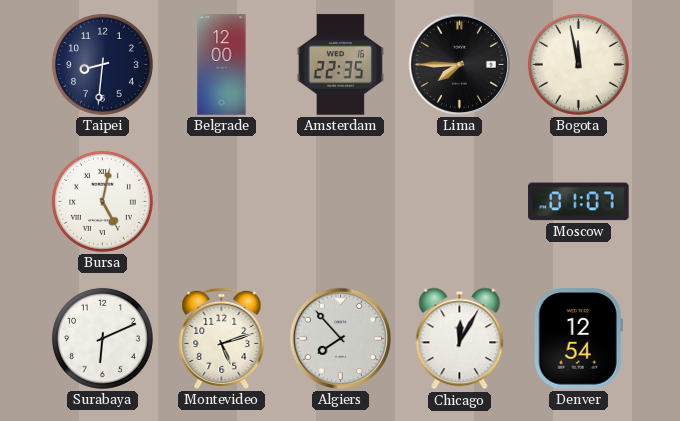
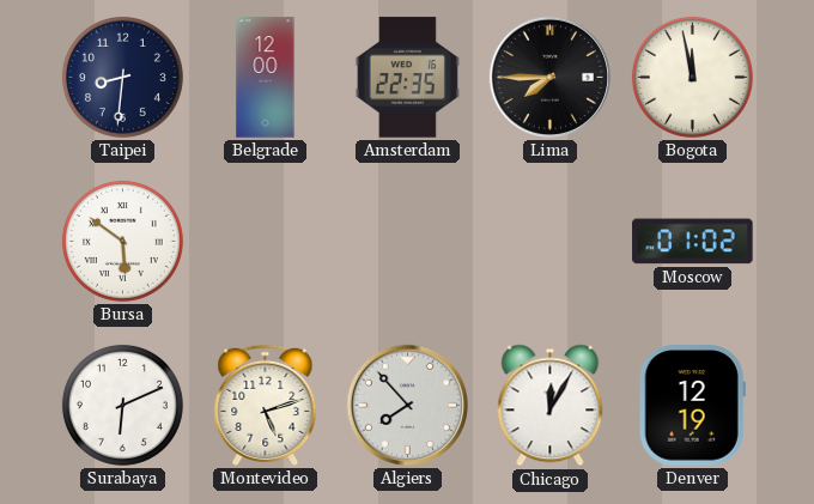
Bursa: 5:02 -> 5:51
Moscow: 01:07 -> 01:02
Denver: 12:54 -> 12:19
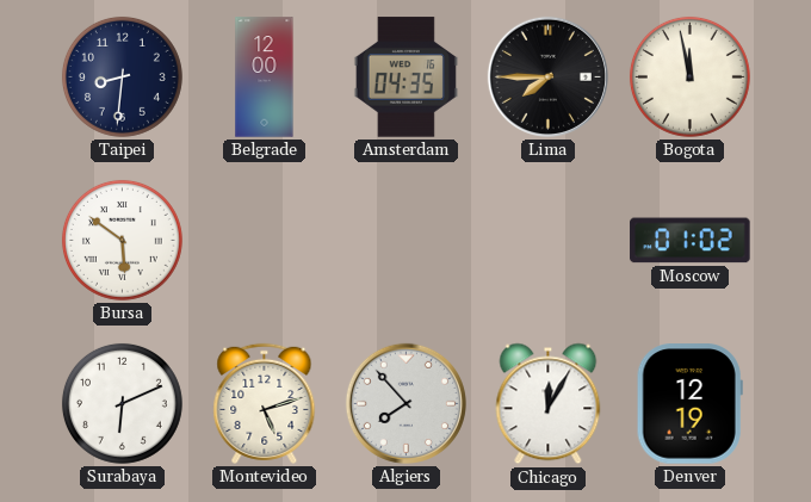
Amsterdam: 22:35 -> 04:35
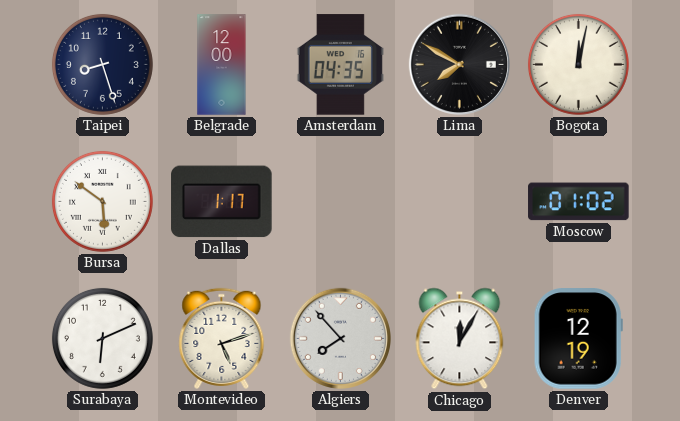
Taipei: 8:31 -> 8:27
Lima: 7:45 -> 7:50
Bogota: 11:58 -> 12:02
Dallas: none -> 1:17
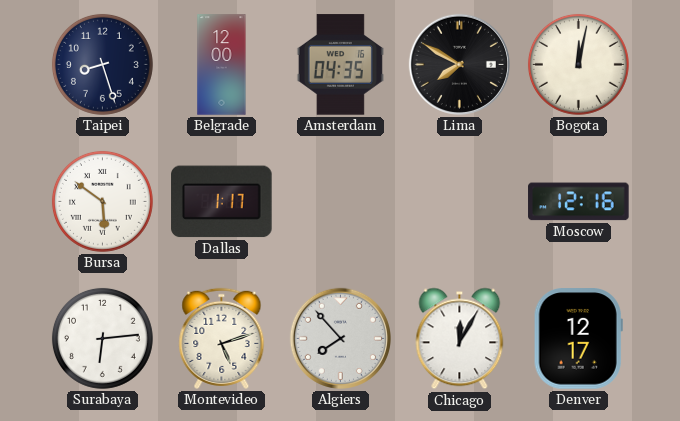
Moscow: 01:02 -> 12:16
Surabaya: 6:11 -> 6:14
Denver: 12:19 -> 12:17
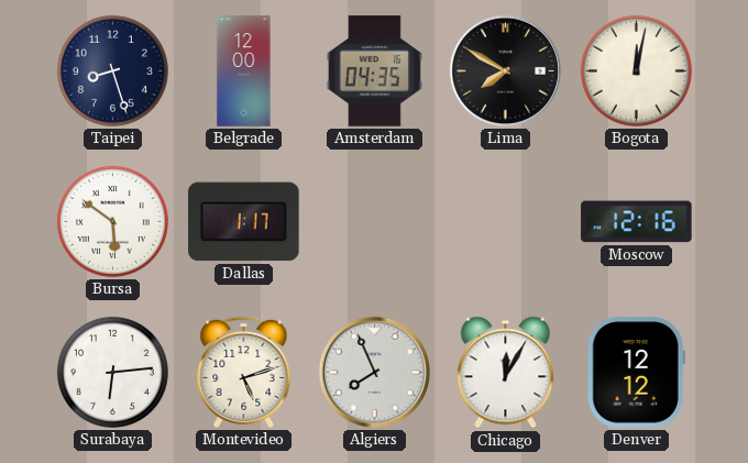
Algiers: 7:53 -> 7:56
Denver: 12:17 -> 12:12
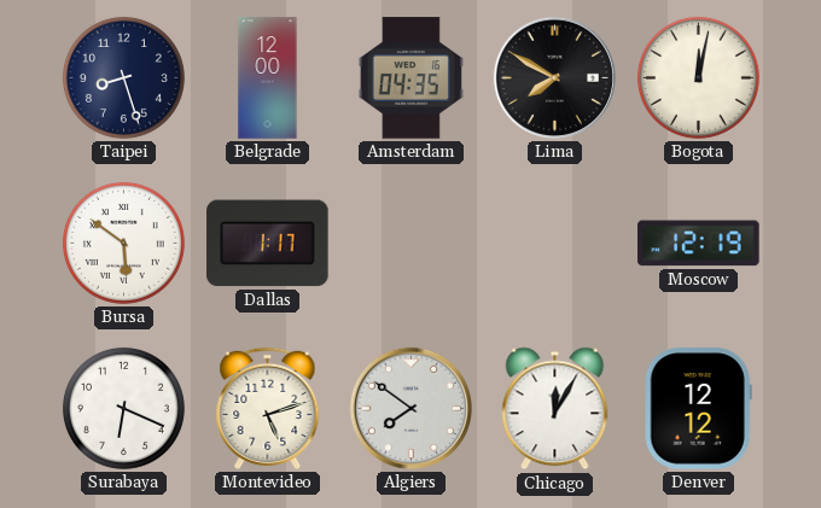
Moscow: 12:16 -> 12:19
Surabaya: 6:14 -> 6:19
Algiers: 7:56 -> 7:51
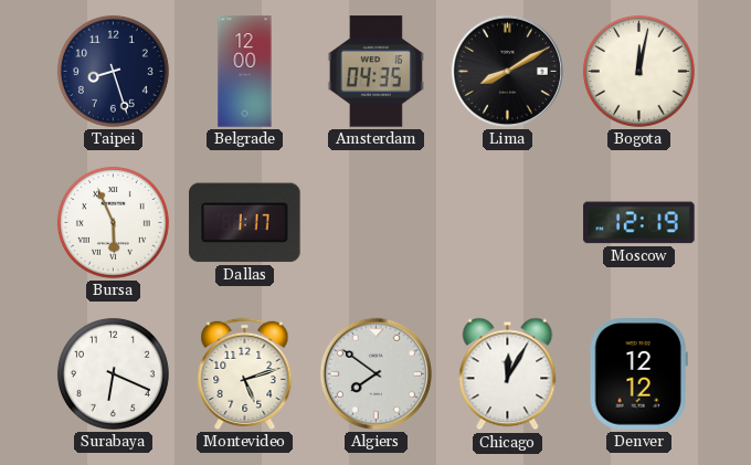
Lima: 7:50 -> 8:10
Bursa: 5:51 -> 5:56
